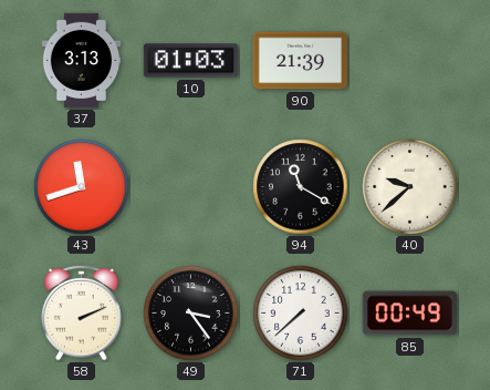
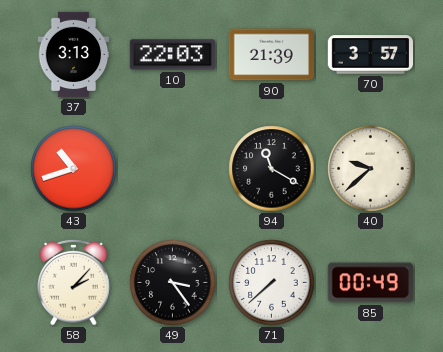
10: 01:03 -> 22:03
70: none -> 3:57
43: 11:42 -> 10:42
58: 2:11 -> 2:07
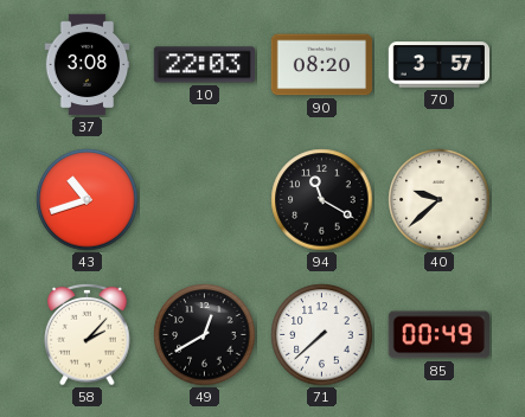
37: 3:13 -> 3:08
90: 21:39 -> 08:20
49: 3:24 -> 12:40
